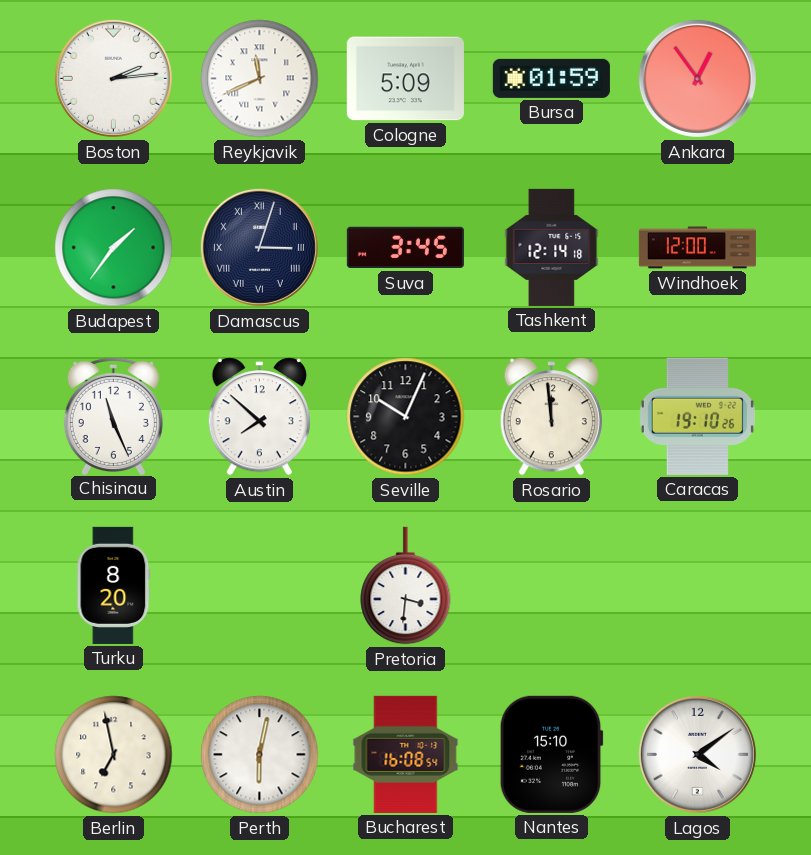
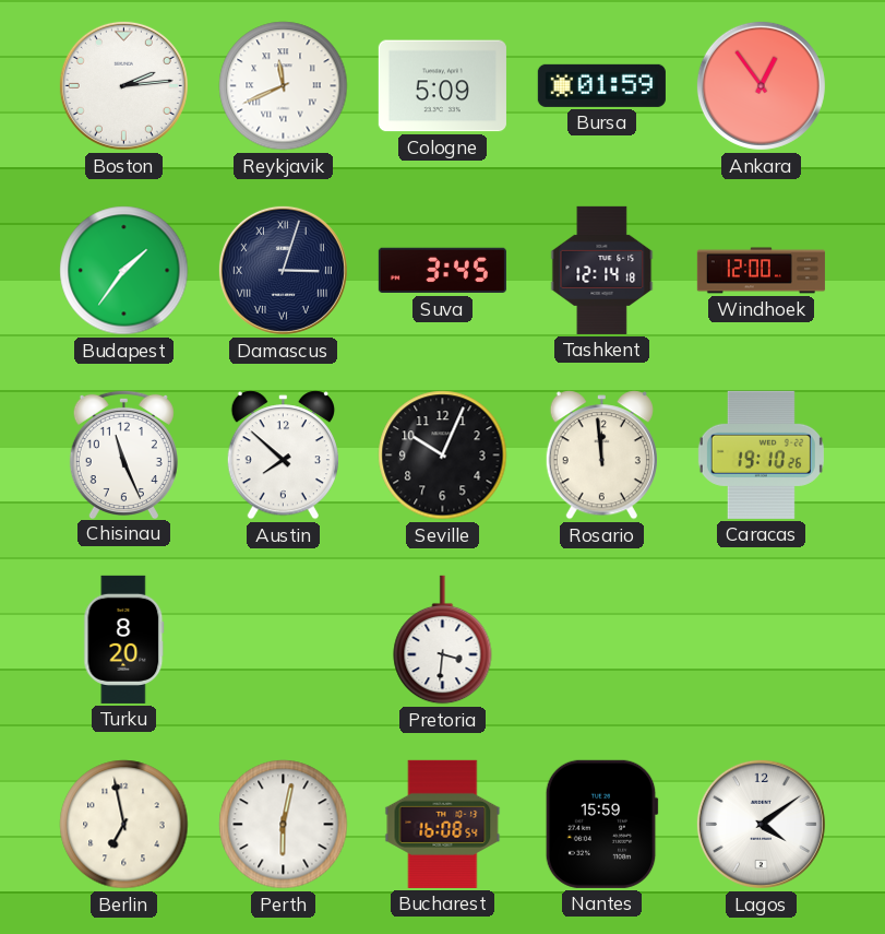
Nantes: 15:10 -> 15:59
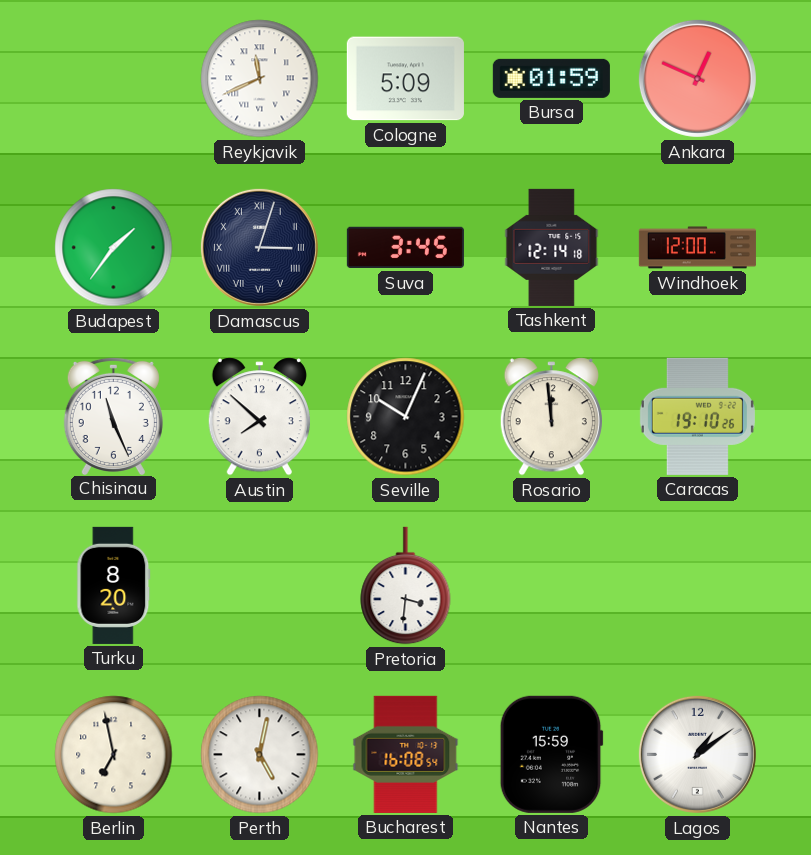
Boston: 2:14 -> none
Ankara: 12:54 -> 12:49
Perth: 6:02 -> 5:02
Lagos: 4:09 -> 1:09
